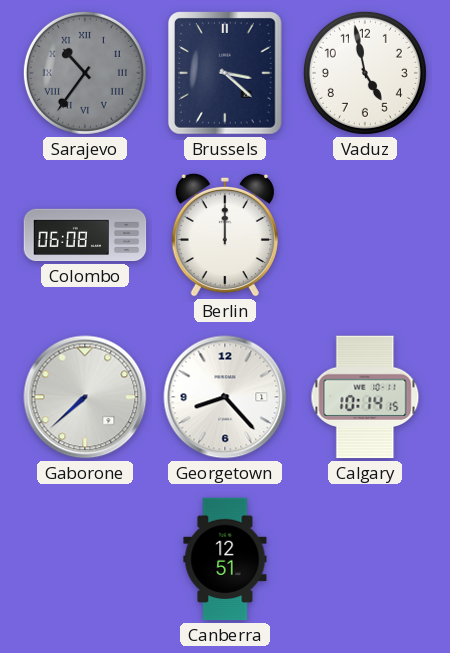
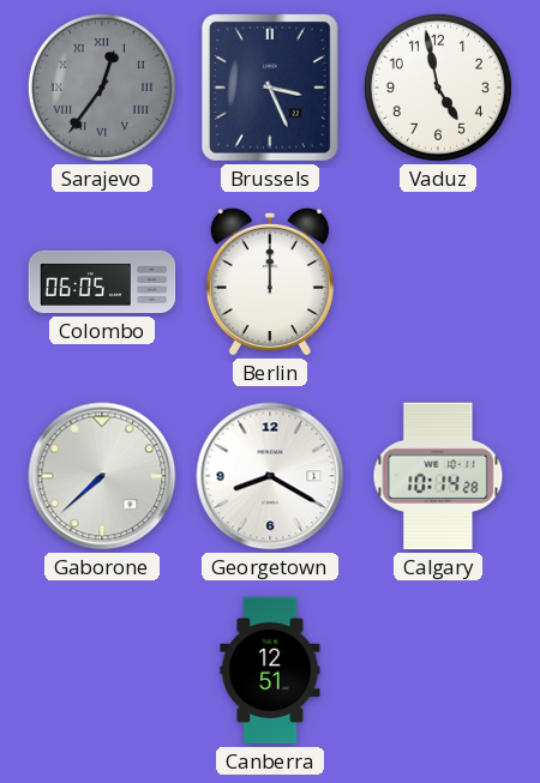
Sarajevo: 10:36 -> 12:36
Brussels: 3:22 -> 3:26
Colombo: 06:08 -> 06:05
Georgetown: 8:23 -> 8:20
Calgary: 10:14:15 -> 10:14:28
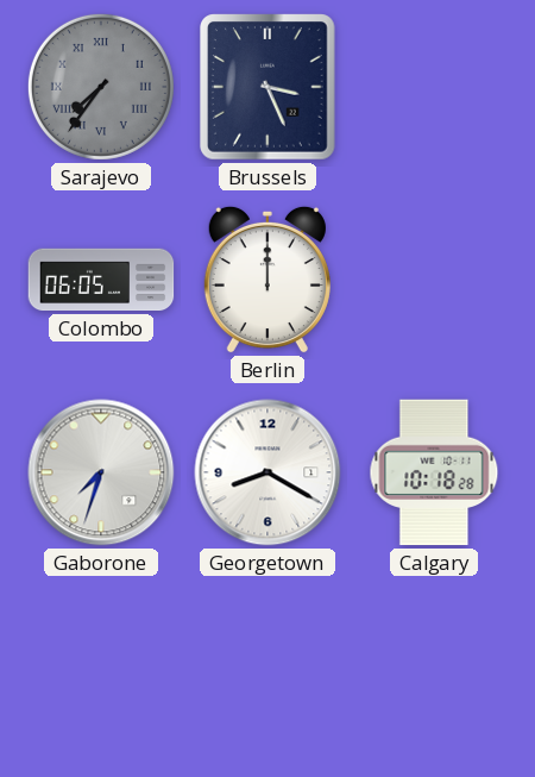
Sarajevo: 12:36 -> 7:36
Vaduz: 4:58 -> none
Gaborone: 7:38 -> 7:33
Calgary: 10:14 -> 10:18
Canberra: 12:51 -> none
